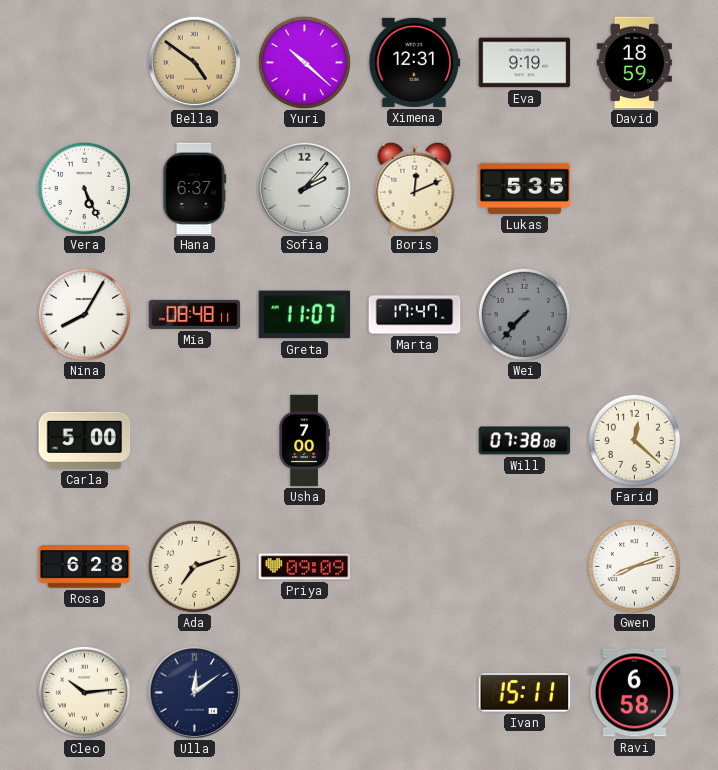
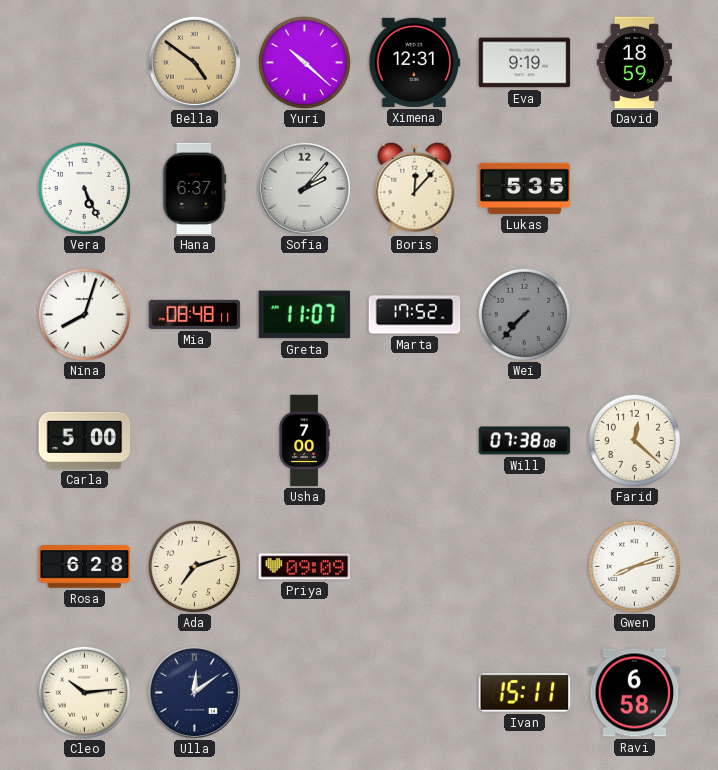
Boris: 12:11 -> 12:07
Nina: 8:05 -> 8:03
Marta: 17:47 -> 17:52
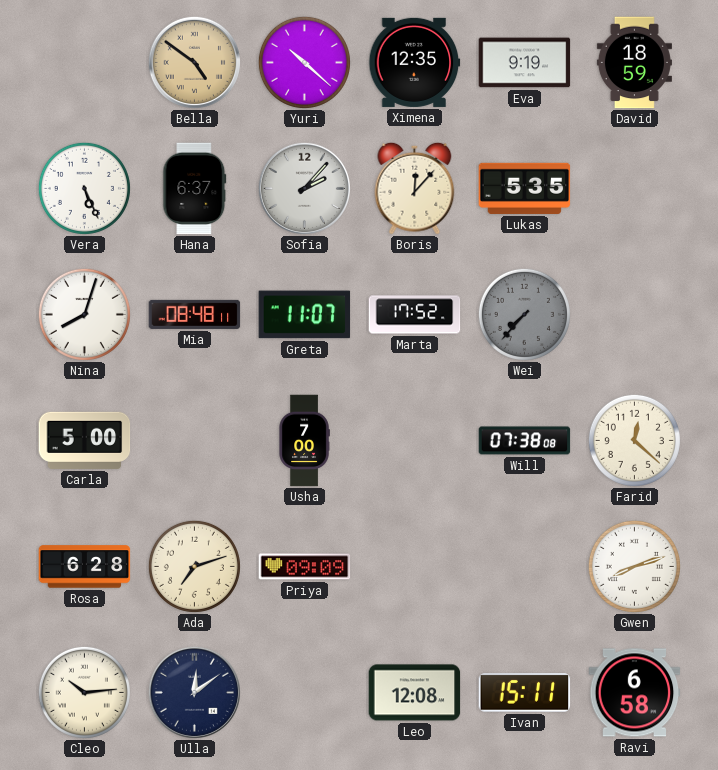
Ximena: 12:31 -> 12:35
Leo: none -> 12:08
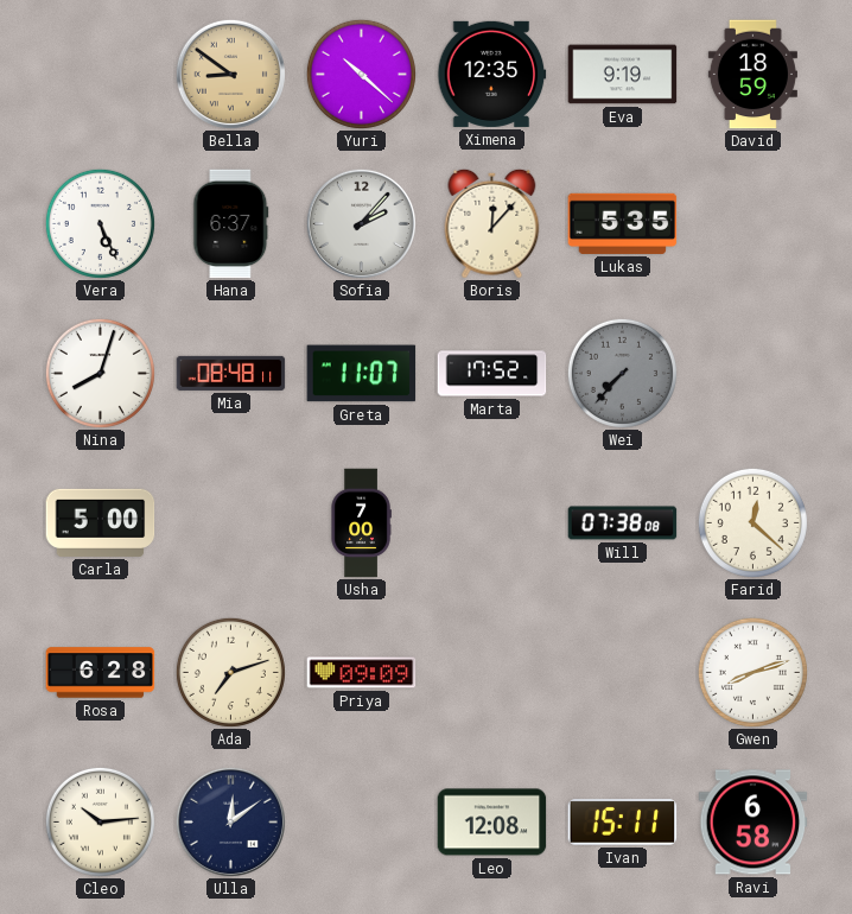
Bella: 4:51 -> 8:51
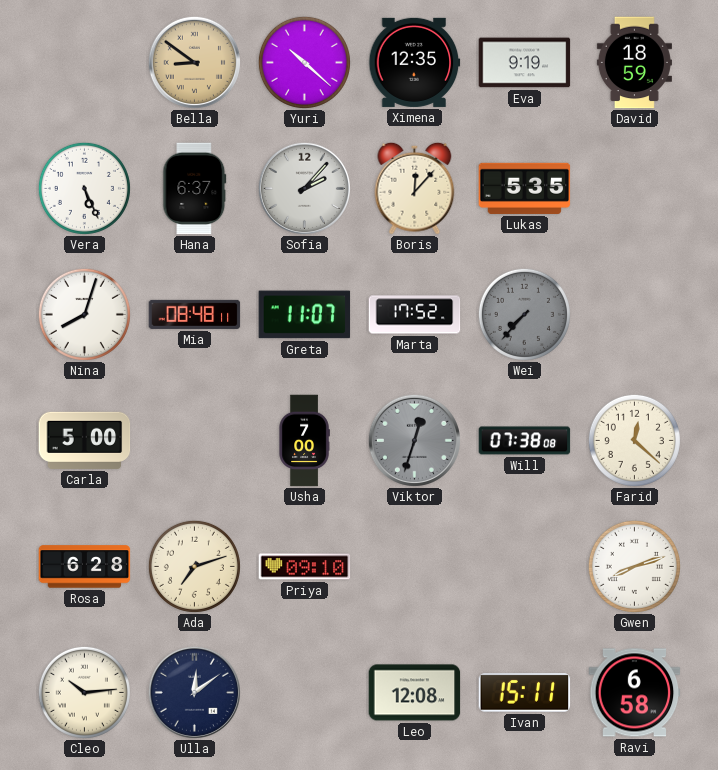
Viktor: none -> 12:33
Priya: 09:09 -> 09:10
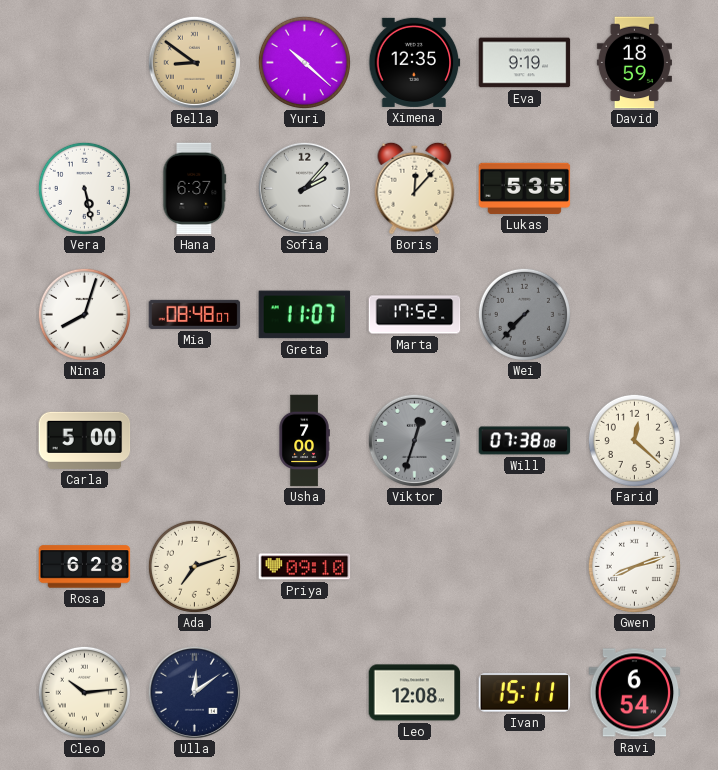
Vera: 5:26 -> 5:28
Mia: 08:48:11 -> 08:48:07
Ravi: 6:58 -> 6:54
